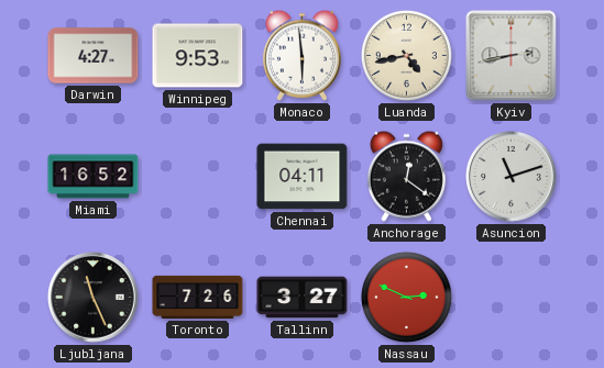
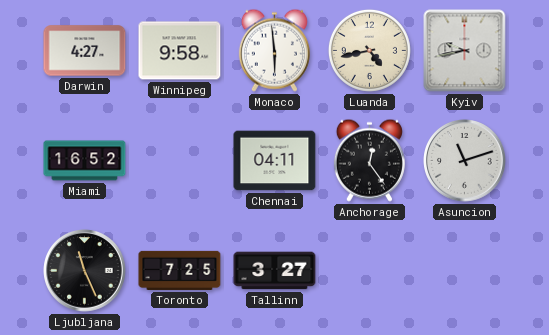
Winnipeg: 9:53 -> 9:58
Kyiv: 2:43 -> 9:43
Anchorage: 12:21 -> 12:24
Toronto: 7:26 -> 7:25
Nassau: 2:49 -> none
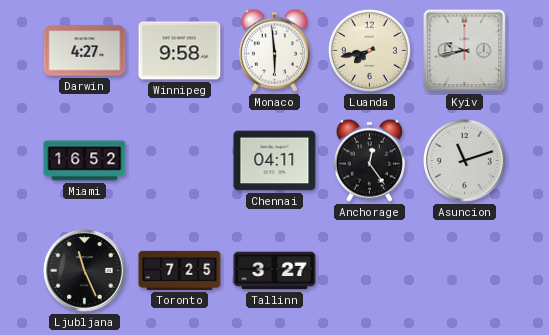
Luanda: 4:43 -> 7:43
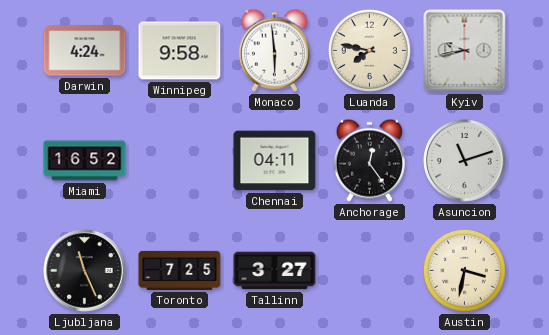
Darwin: 4:27 -> 4:24
Luanda: 7:43 -> 7:47
Austin: none -> 3:32
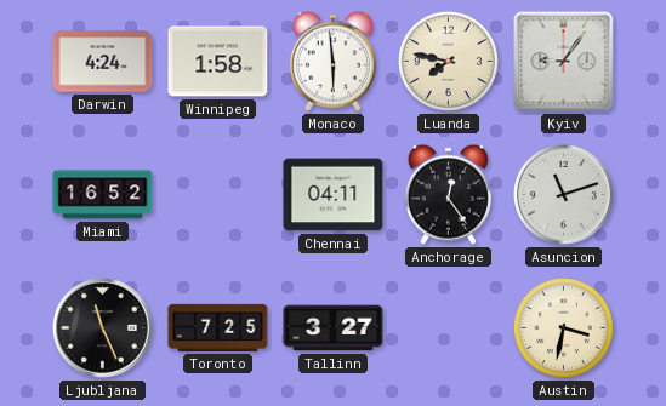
Winnipeg: 9:58 -> 1:58
Kyiv: 9:43 -> 9:06
